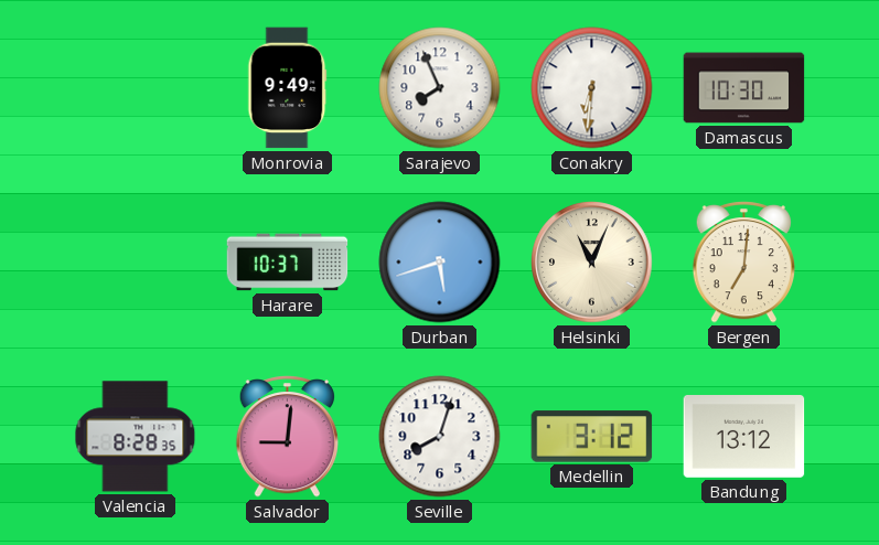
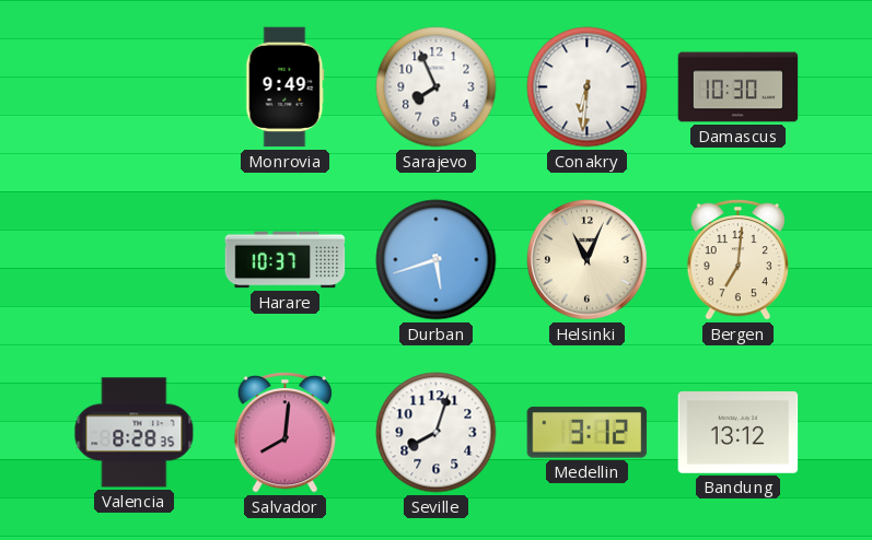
Salvador: 9:01 -> 8:01
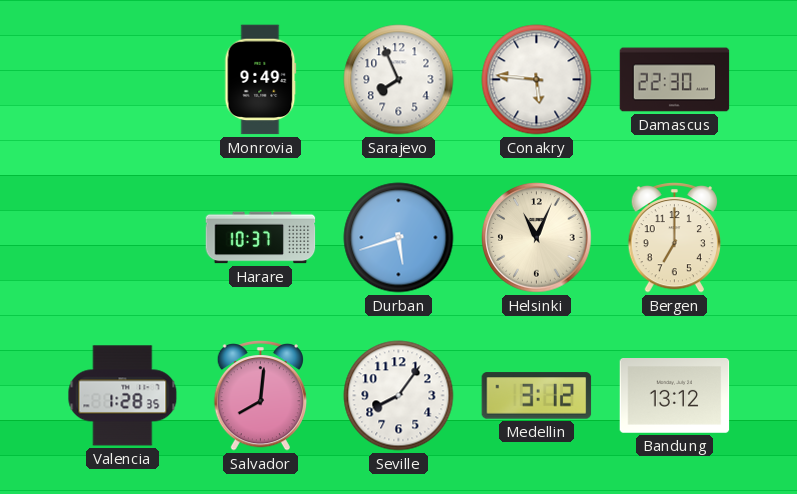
Conakry: 6:31 -> 5:46
Damascus: 10:30 -> 22:30
Bergen: 7:01 -> 7:00
Valencia: 8:28 -> 1:28
Seville: 8:03 -> 8:06
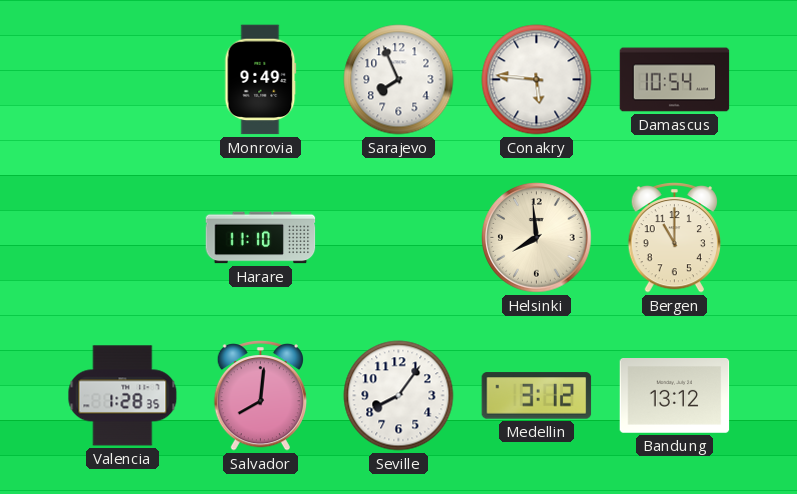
Damascus: 22:30 -> 10:54
Harare: 10:37 -> 11:10
Durban: 5:42 -> none
Helsinki: 11:04 -> 7:59
Bergen: 7:00 -> 11:00
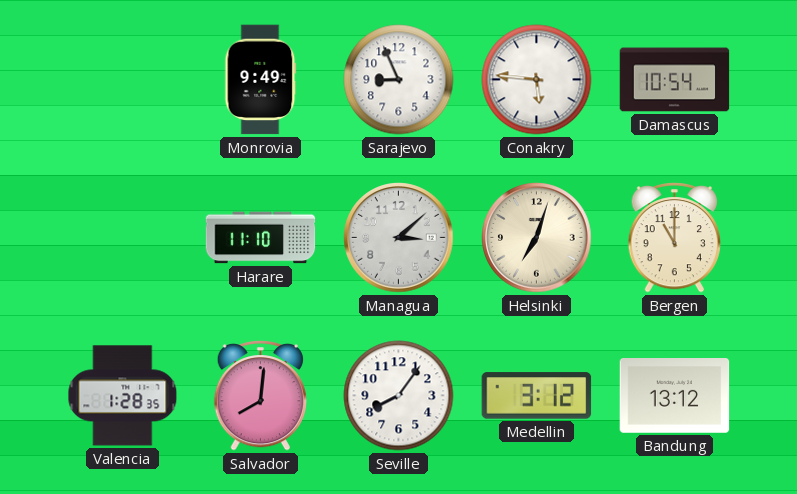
Sarajevo: 7:56 -> 8:56
Managua: none -> 3:08
Helsinki: 7:59 -> 7:03
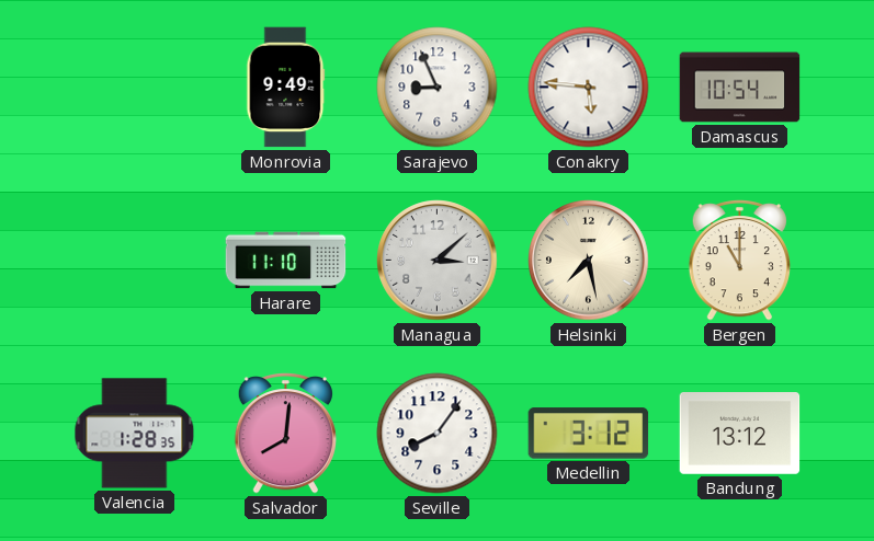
Helsinki: 7:03 -> 7:28
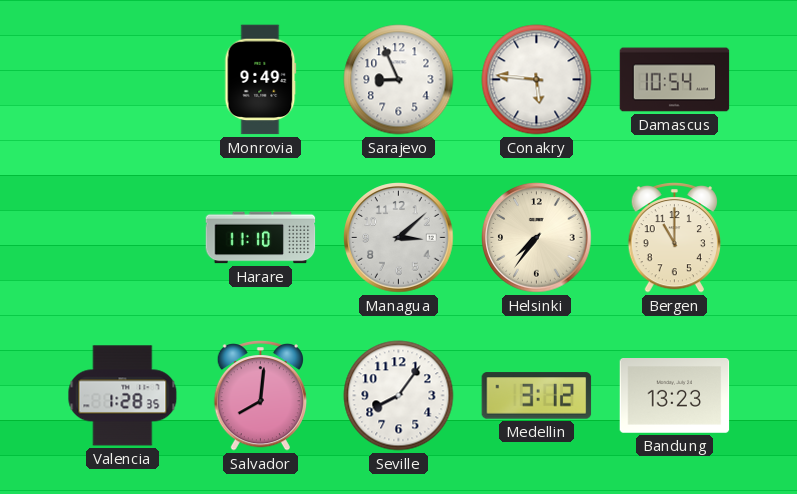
Helsinki: 7:28 -> 7:36
Bandung: 13:12 -> 13:23
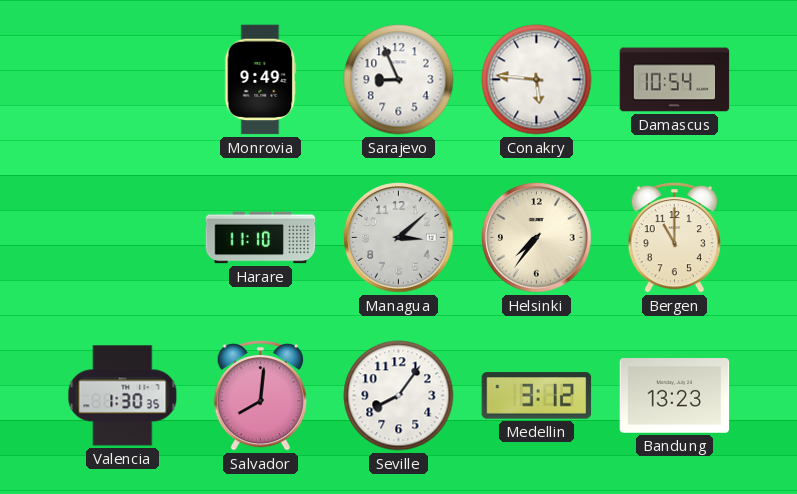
Valencia: 1:28 -> 1:30
